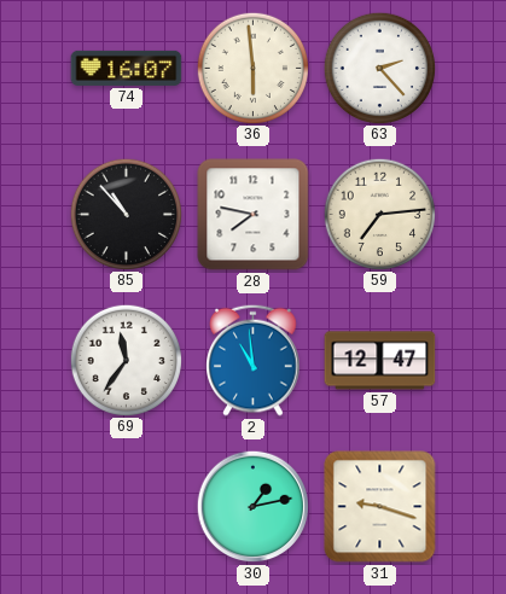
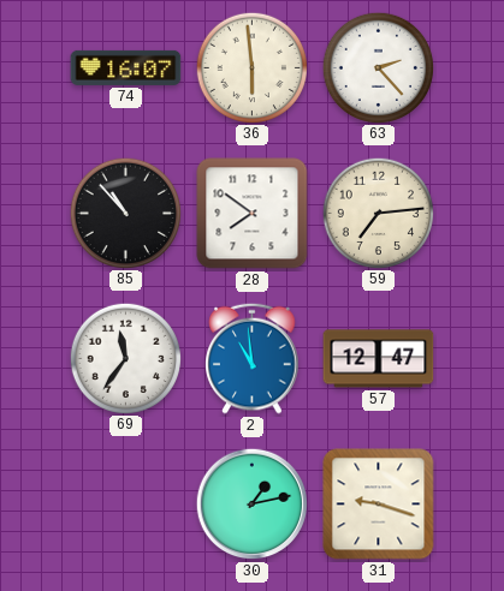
28: 7:47 -> 7:51
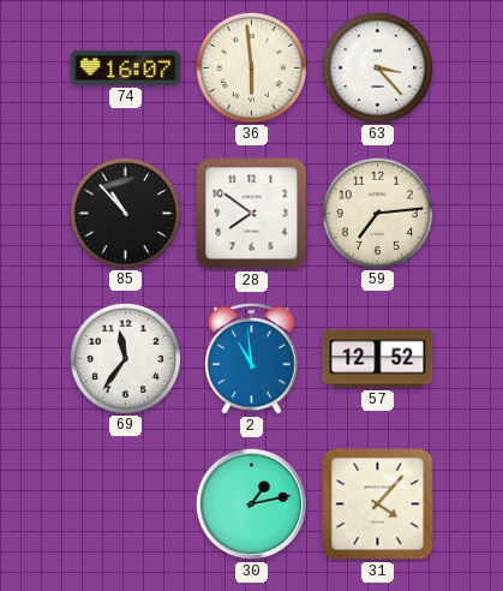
63: 2:23 -> 3:23
57: 12:47 -> 12:52
31: 9:18 -> 4:07
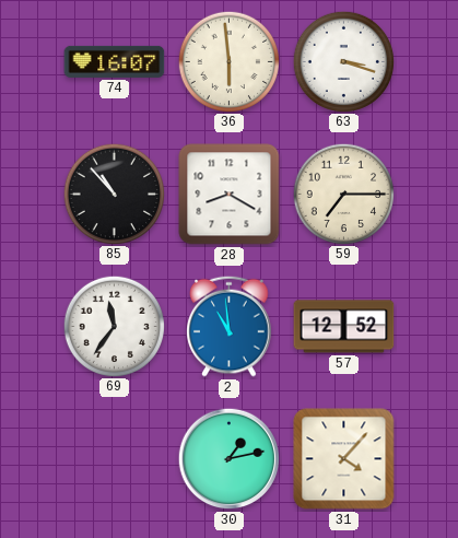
63: 3:23 -> 3:18
28: 7:51 -> 8:20
59: 7:14 -> 7:15
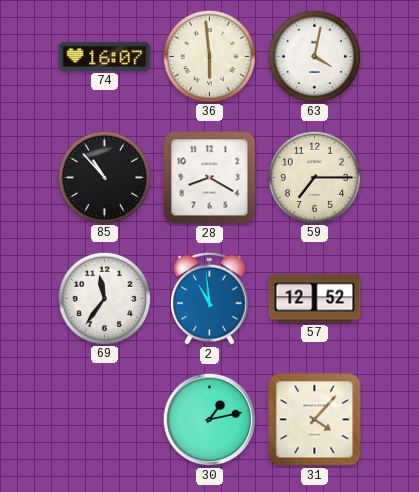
63: 3:18 -> 4:02
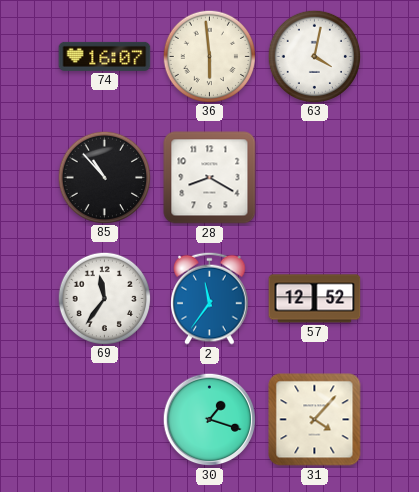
59: 7:15 -> none
2: 10:59 -> 11:36
30: 1:13 -> 1:18
